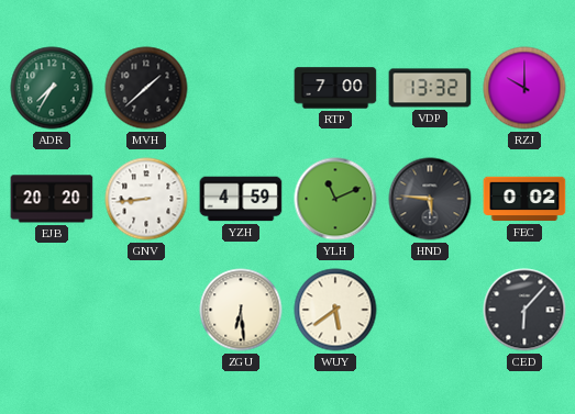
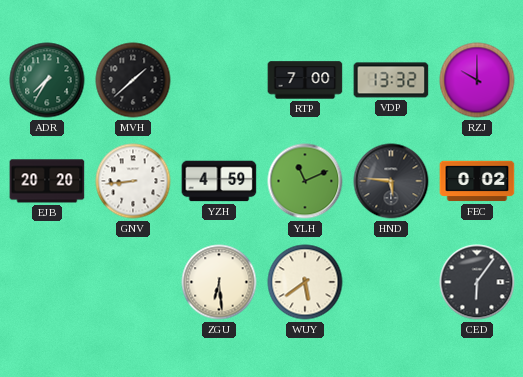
CED: 6:07 -> 6:06
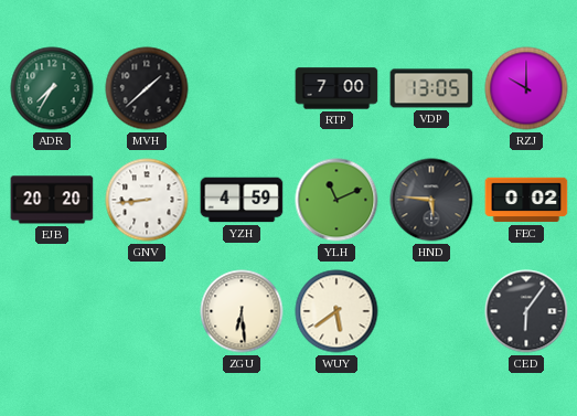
VDP: 13:32 -> 13:05
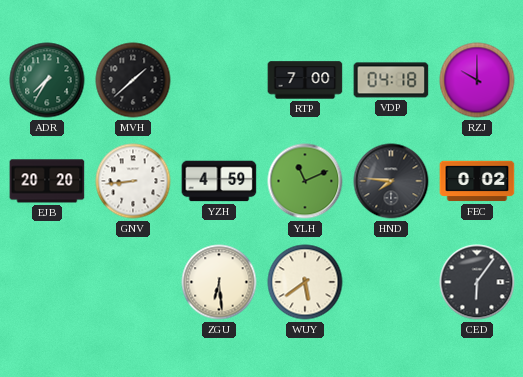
VDP: 13:05 -> 04:18
HND: 5:46 -> 7:46
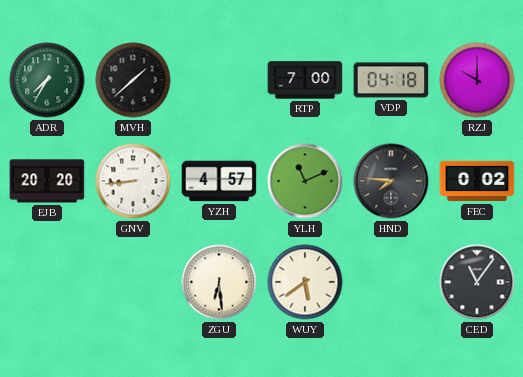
YZH: 4:59 -> 4:57
CED: 6:06 -> 11:06
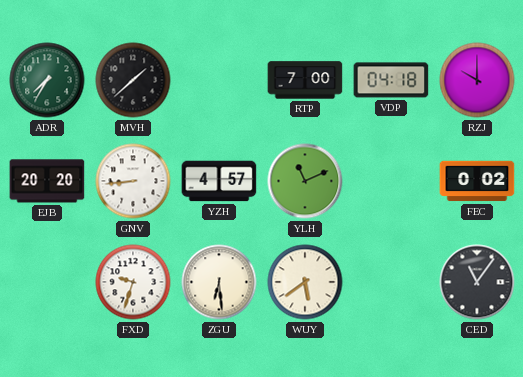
HND: 7:46 -> none
FXD: none -> 9:33
